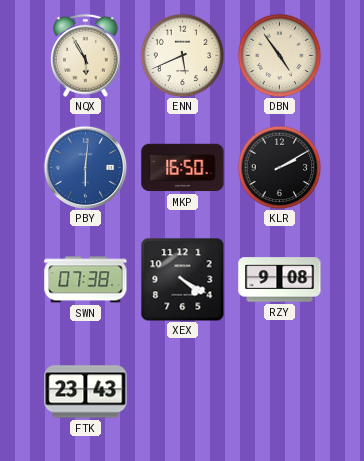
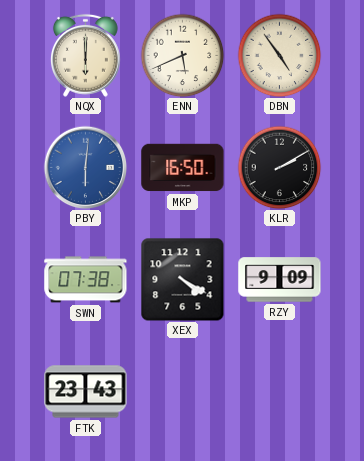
NQX: 5:55 -> 6:00
RZY: 9:08 -> 9:09
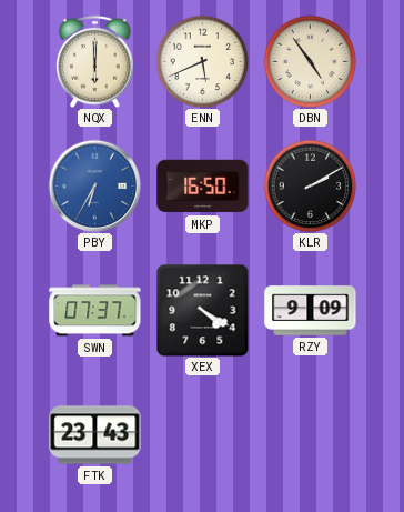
PBY: 6:01 -> 6:35
SWN: 07:38 -> 07:37
